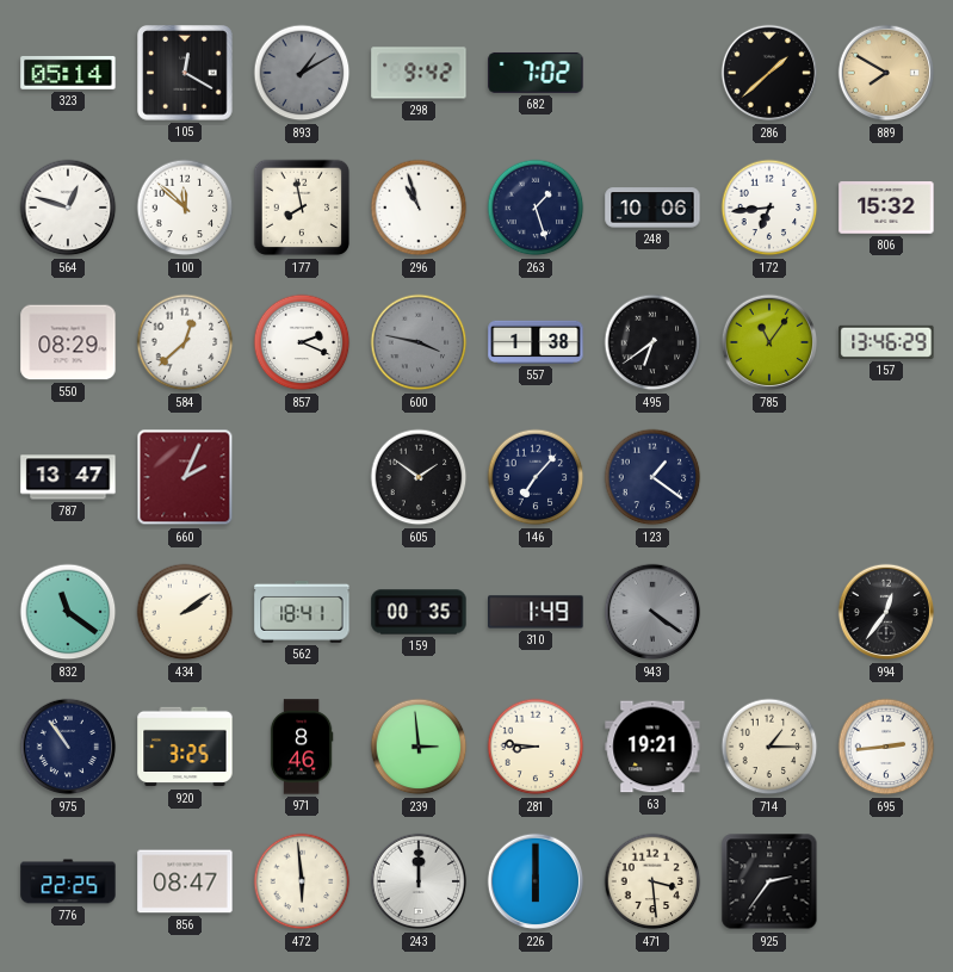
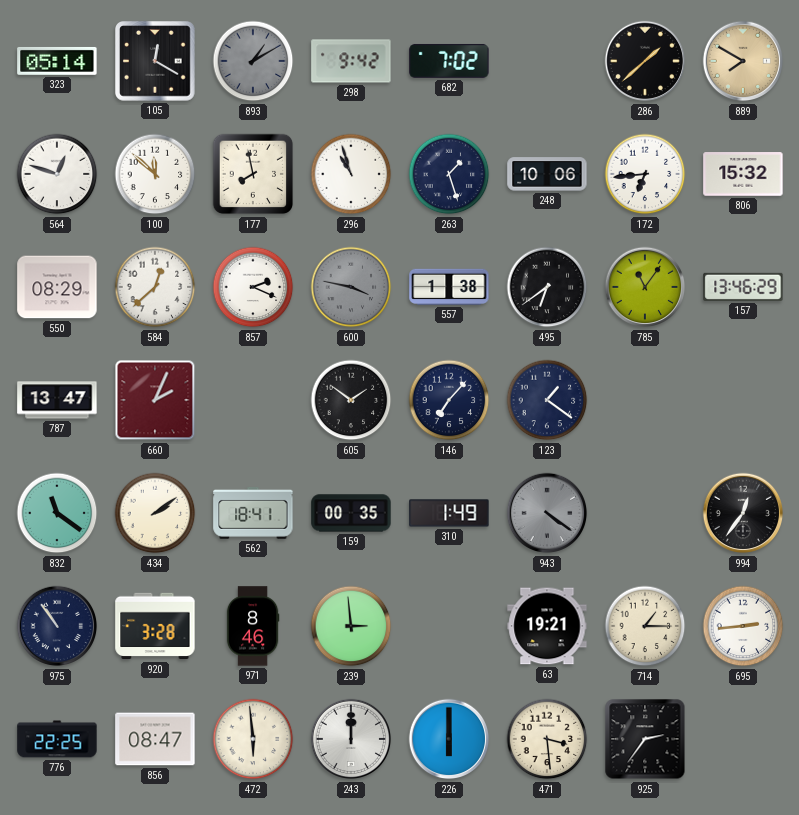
920: 3:25 -> 3:28
281: 8:46 -> none
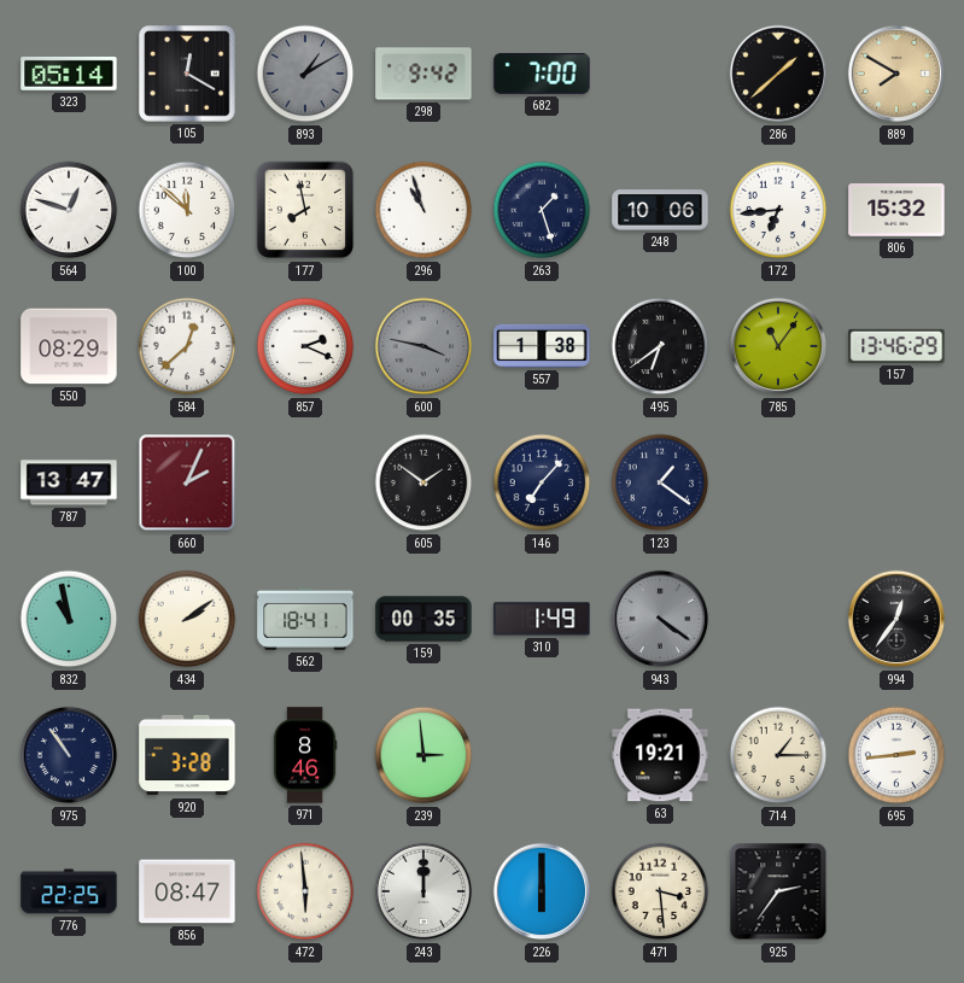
682: 7:02 -> 7:00
832: 11:21 -> 10:58
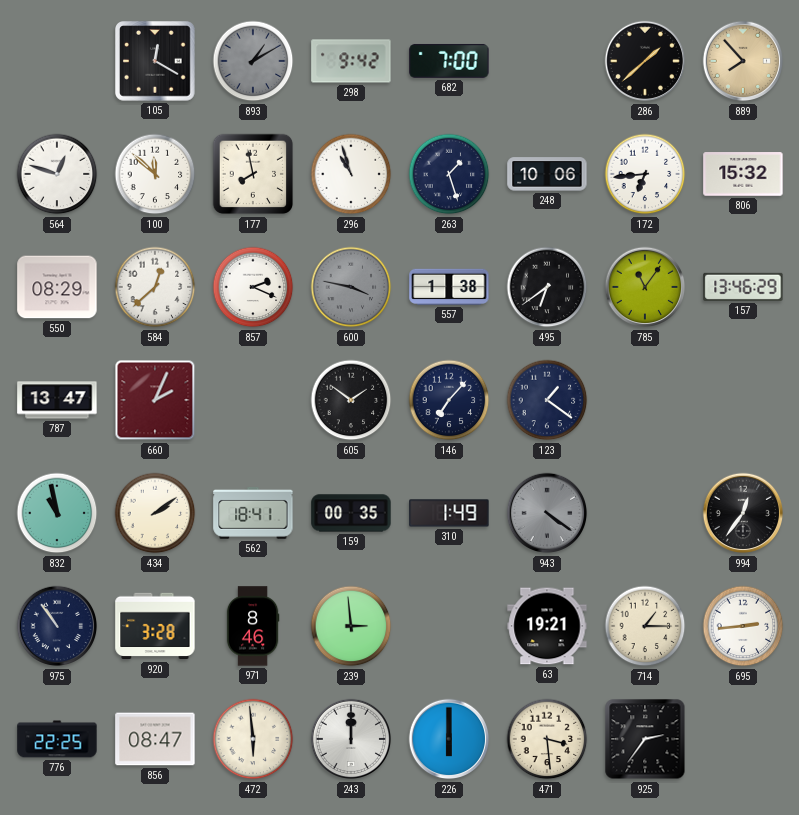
323: 05:14 -> none
889: 7:50 -> 7:53
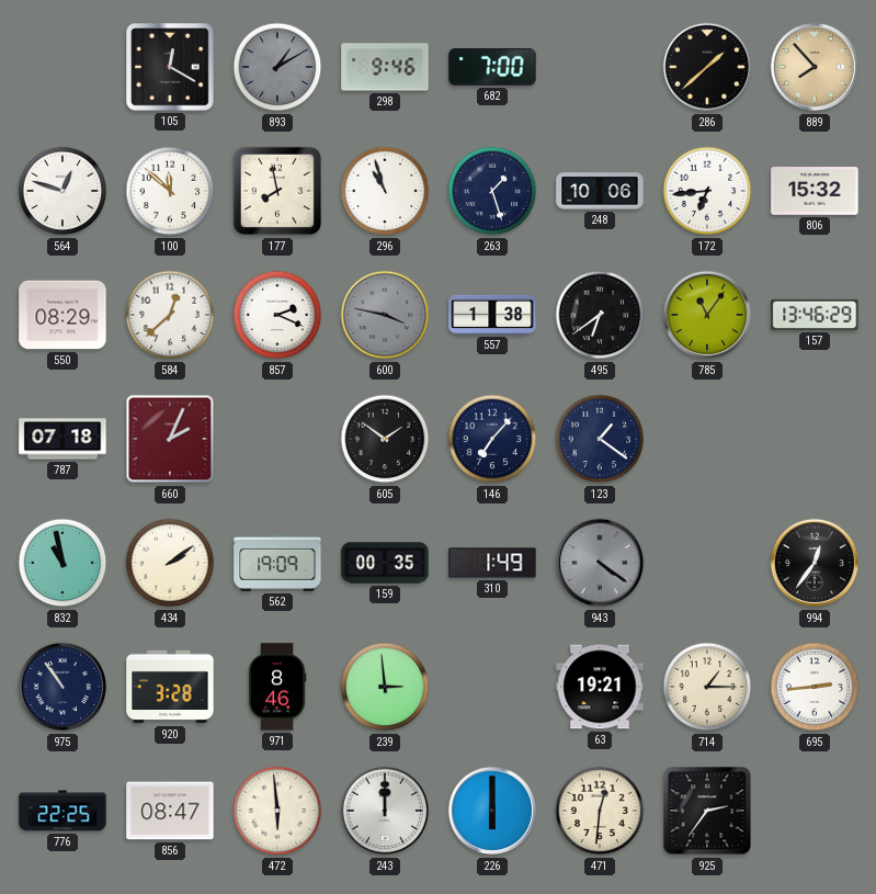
298: 9:42 -> 9:46
787: 13:47 -> 07:18
562: 18:41 -> 19:09
471: 3:29 -> 12:31
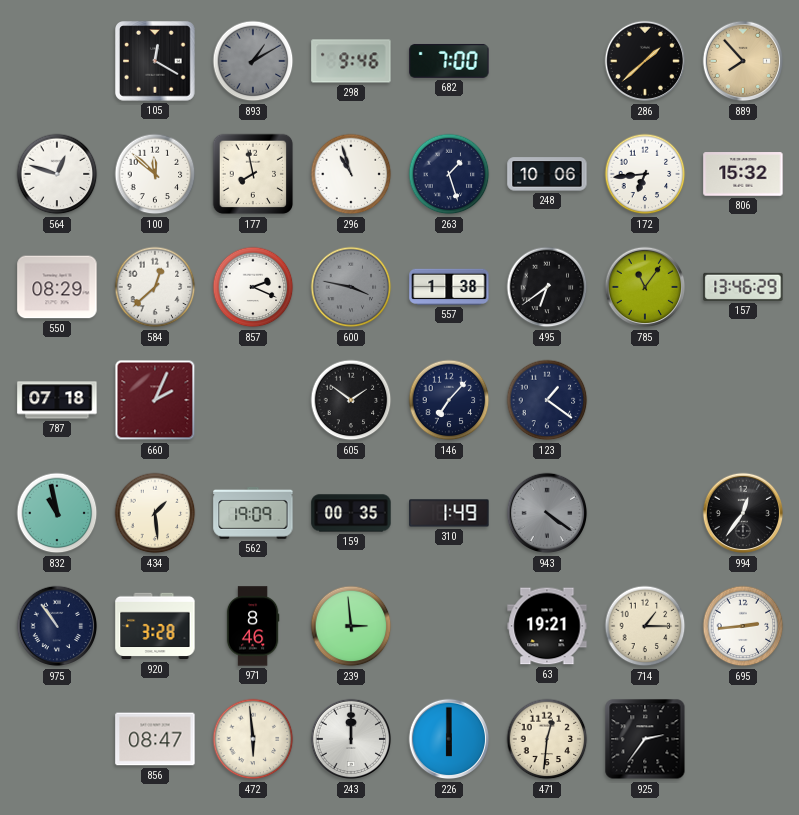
434: 2:09 -> 1:29
776: 22:25 -> none
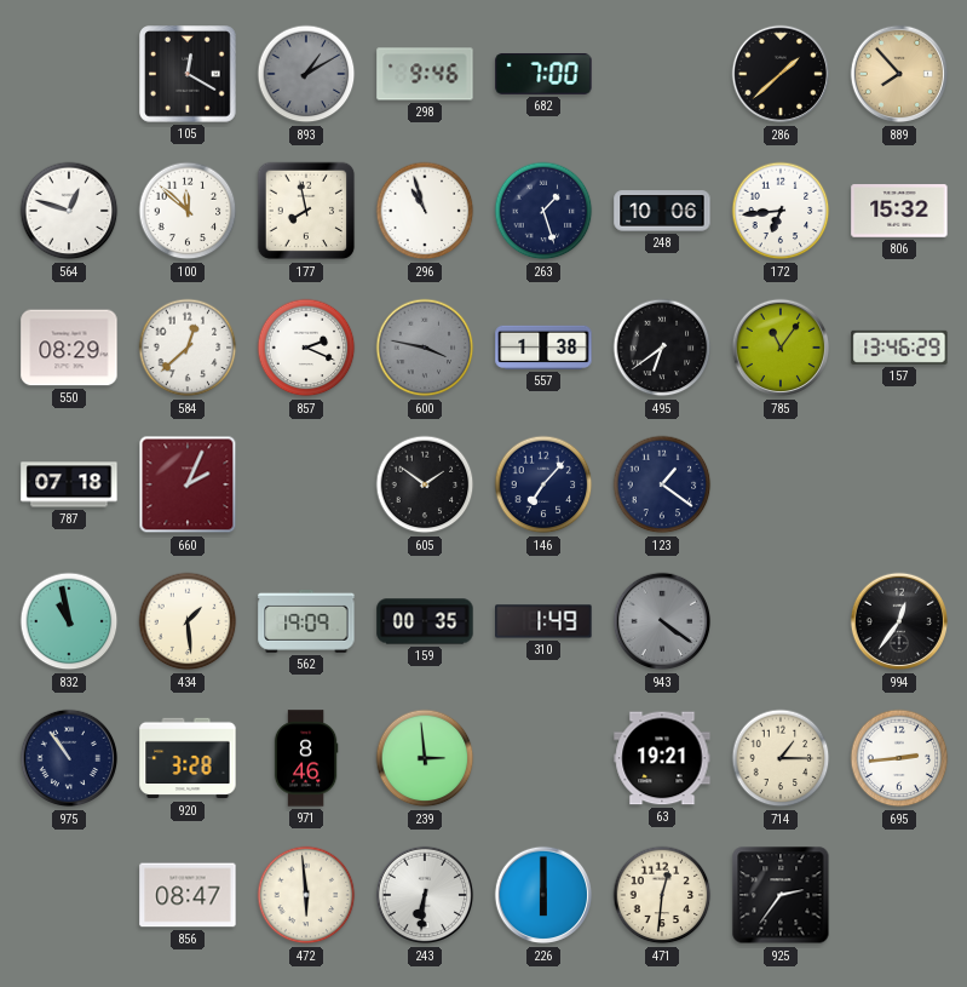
243: 12:00 -> 6:31
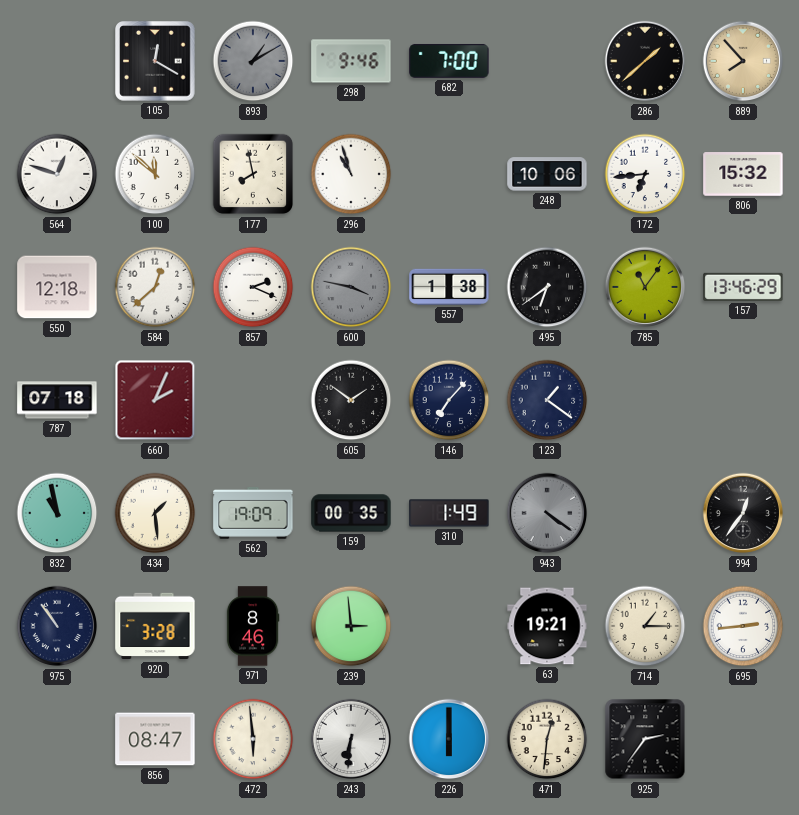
263: 1:27 -> none
550: 08:29 -> 12:18
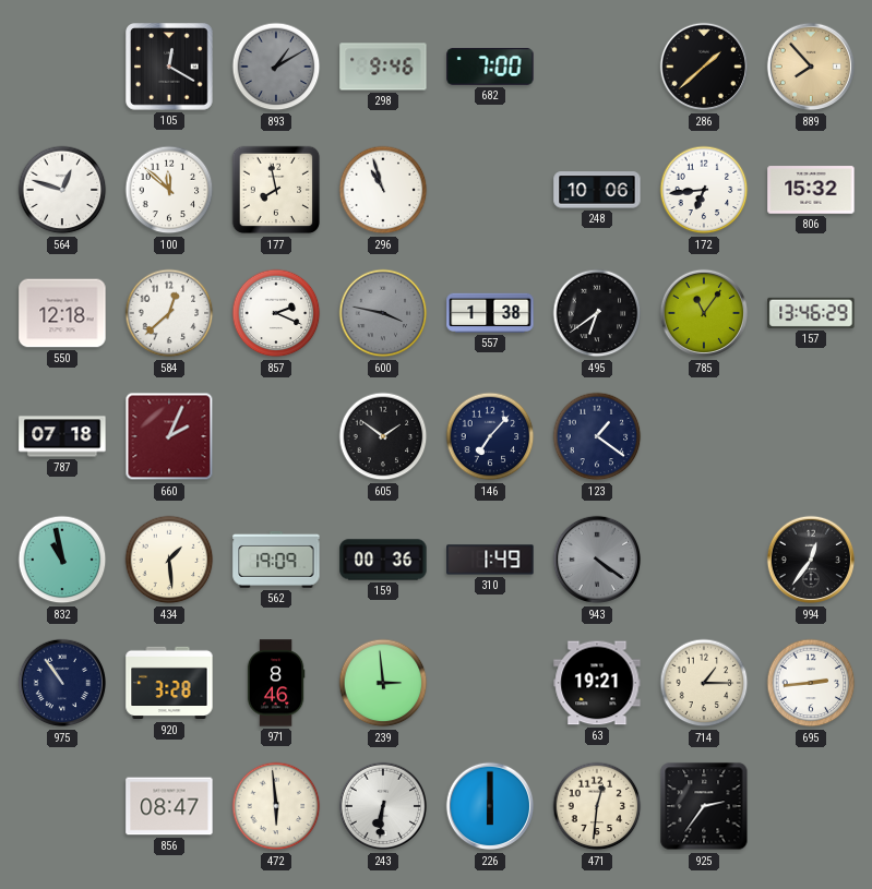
159: 00:35 -> 00:36
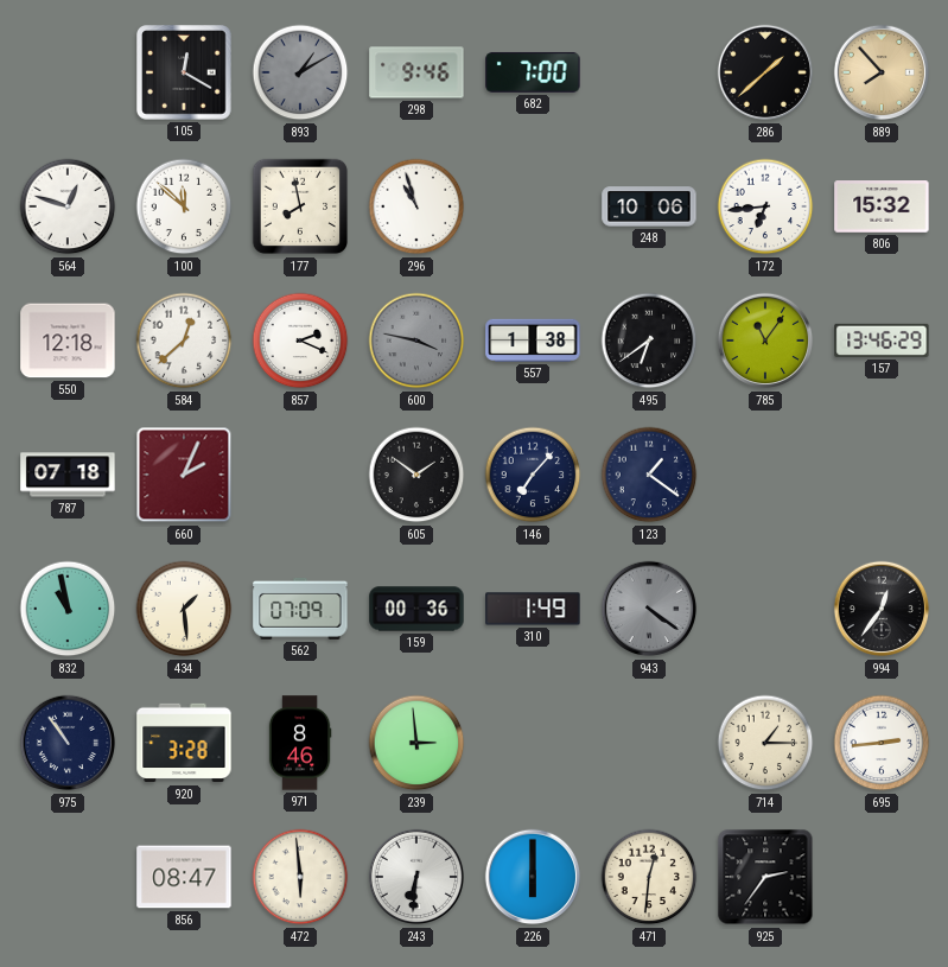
562: 19:09 -> 07:09
63: 19:21 -> none
